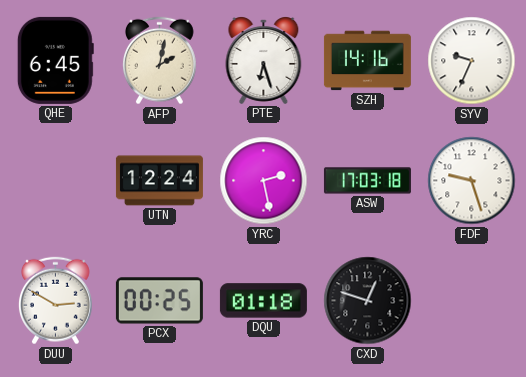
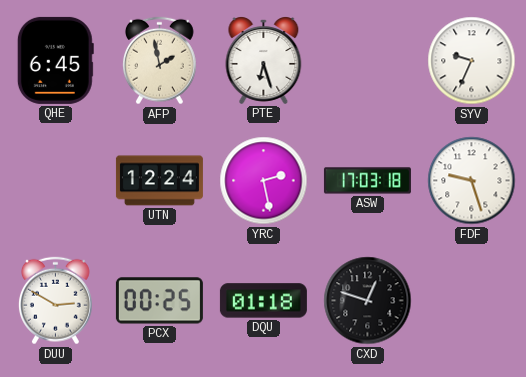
AFP: 2:02 -> 1:58
SZH: 14:16 -> none
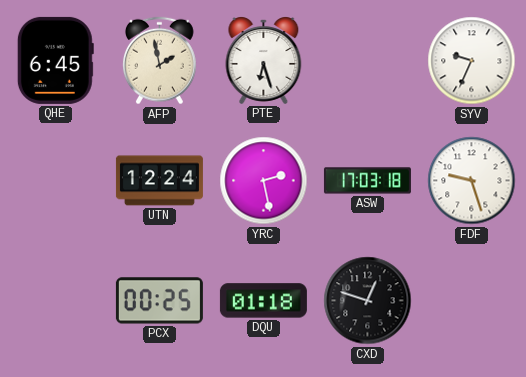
DUU: 2:50 -> none
